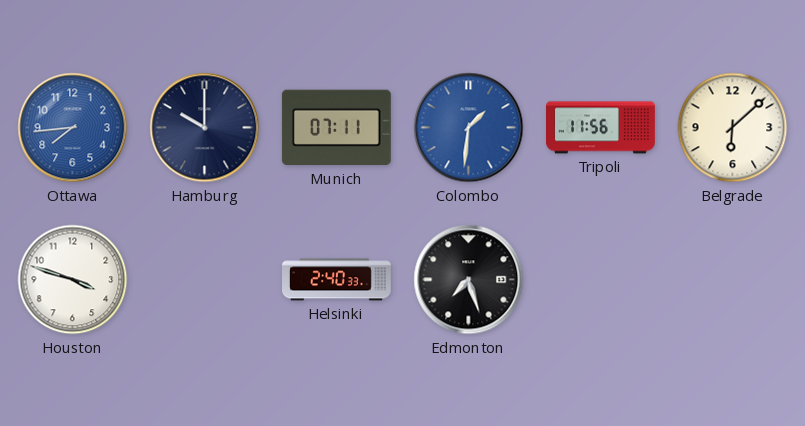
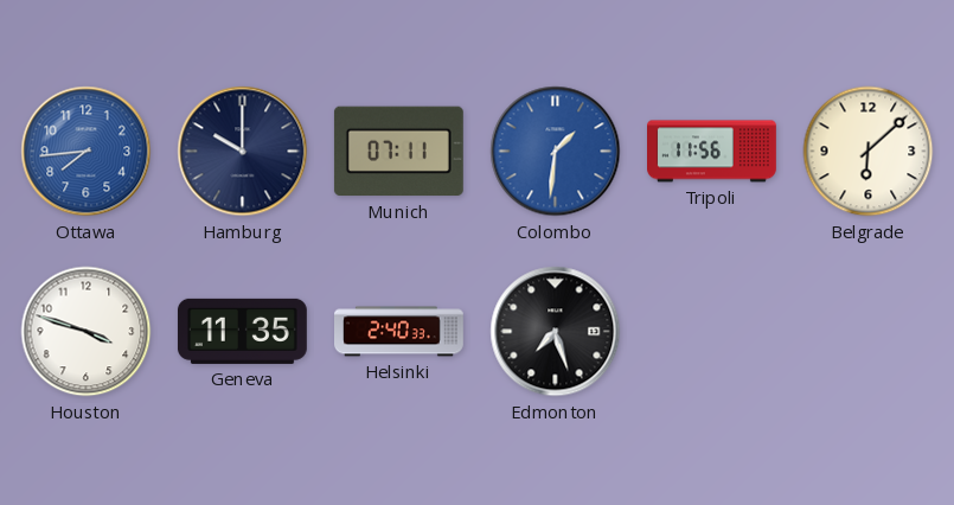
Geneva: none -> 11:35
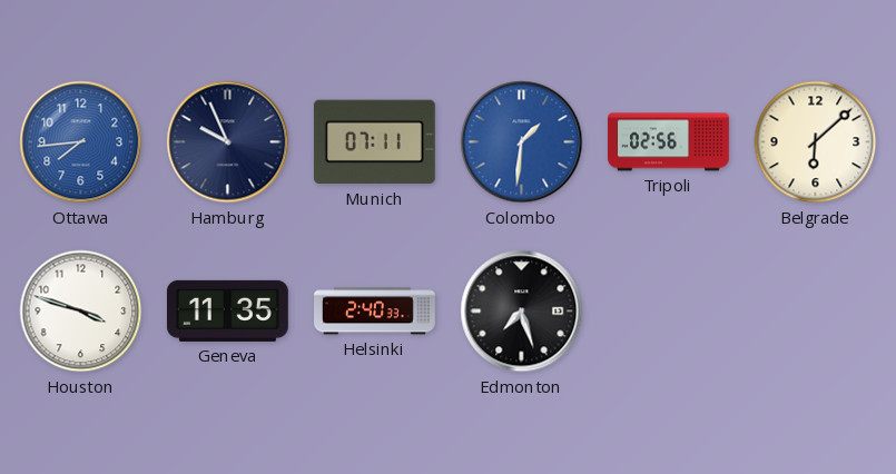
Hamburg: 10:00 -> 9:56
Tripoli: 11:56 -> 02:56
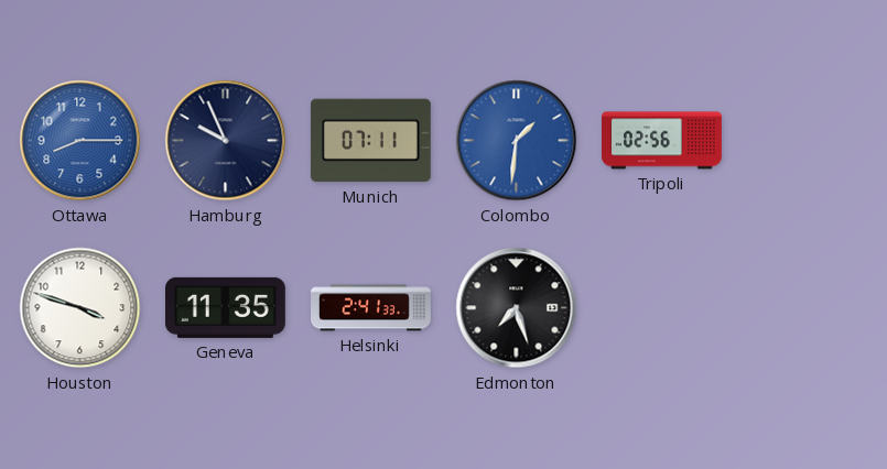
Ottawa: 7:44 -> 8:15
Belgrade: 6:08 -> none
Helsinki: 2:40 -> 2:41
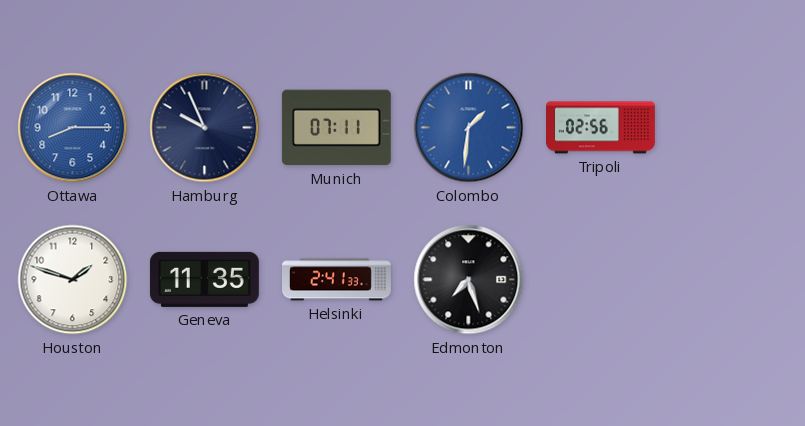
Houston: 3:48 -> 1:48
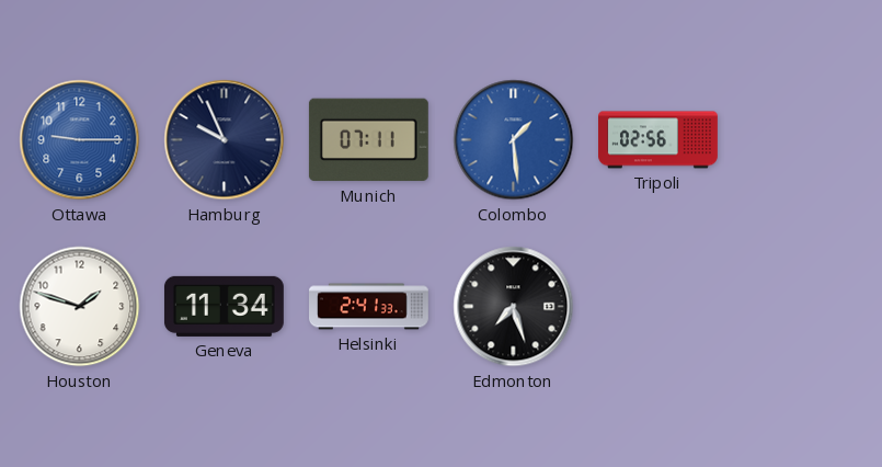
Ottawa: 8:15 -> 9:15
Colombo: 1:31 -> 1:29
Geneva: 11:35 -> 11:34
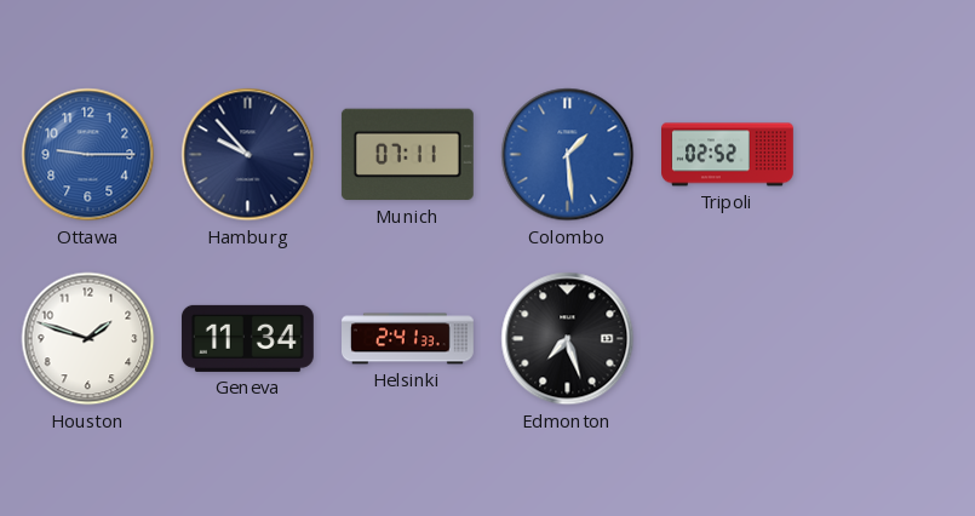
Hamburg: 9:56 -> 9:53
Tripoli: 02:56 -> 02:52
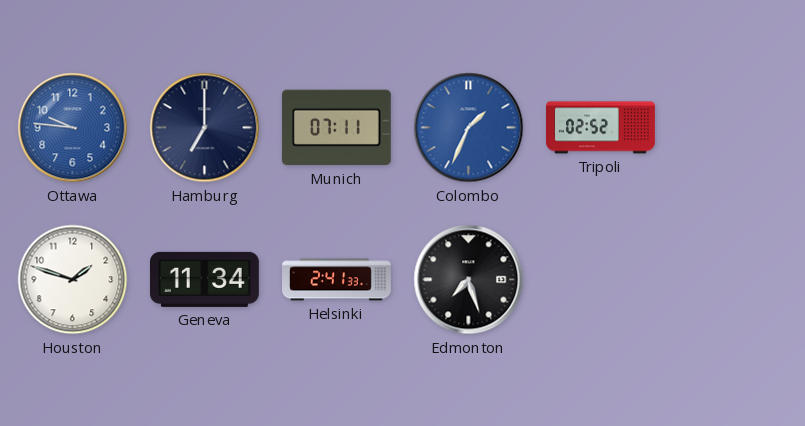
Ottawa: 9:15 -> 9:46
Hamburg: 9:53 -> 7:00
Colombo: 1:29 -> 1:34
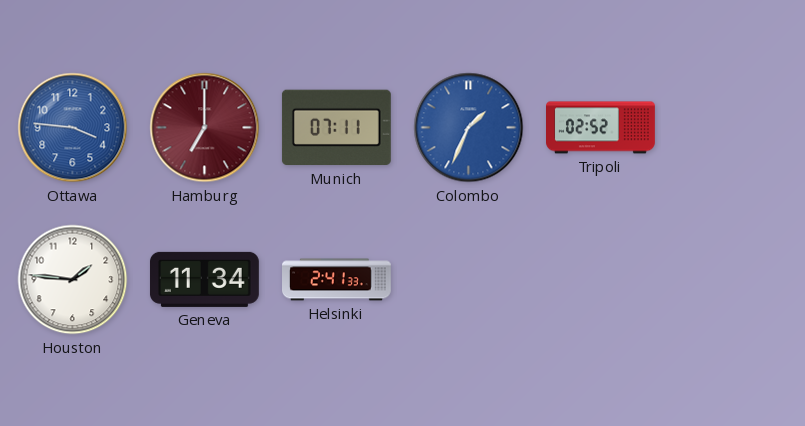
Ottawa: 9:46 -> 3:46
Hamburg dial: navy -> burgundy
Houston: 1:48 -> 1:46
Edmonton: 7:27 -> none
